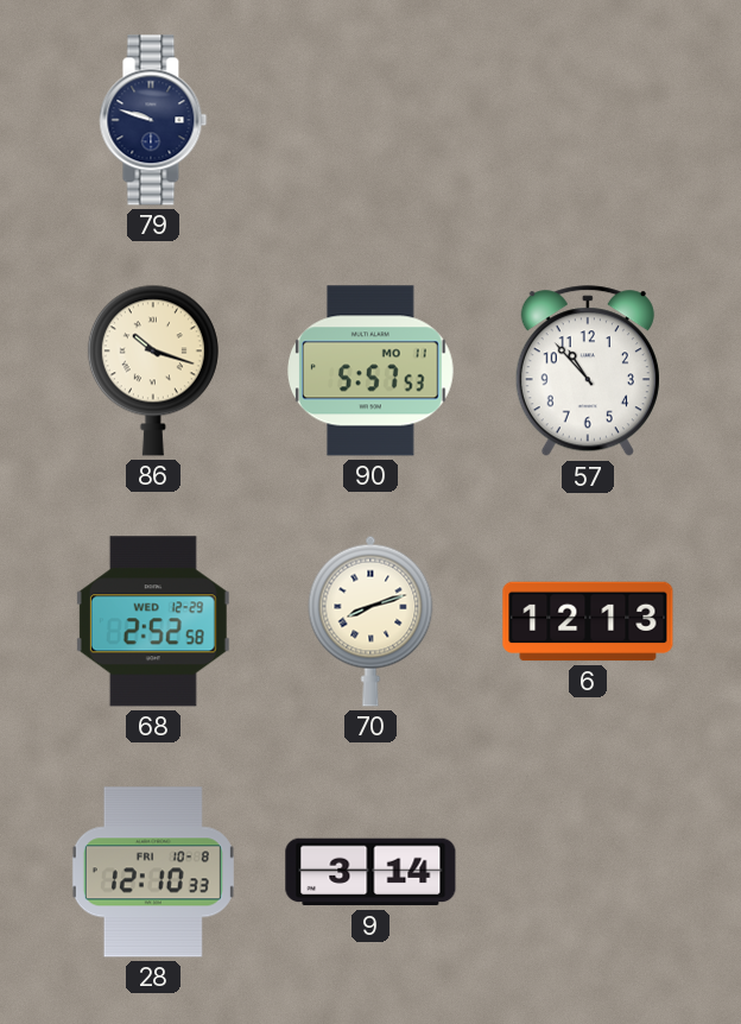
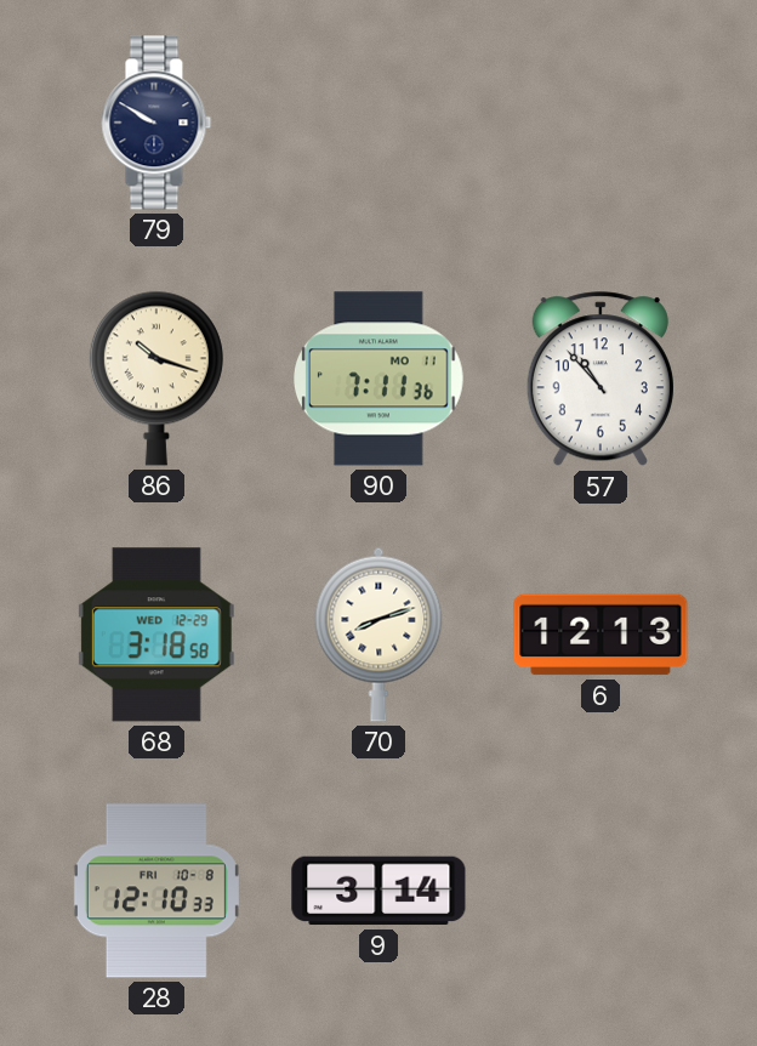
79: 9:48 -> 9:50
90: 5:57 -> 7:11
68: 2:52 -> 3:18
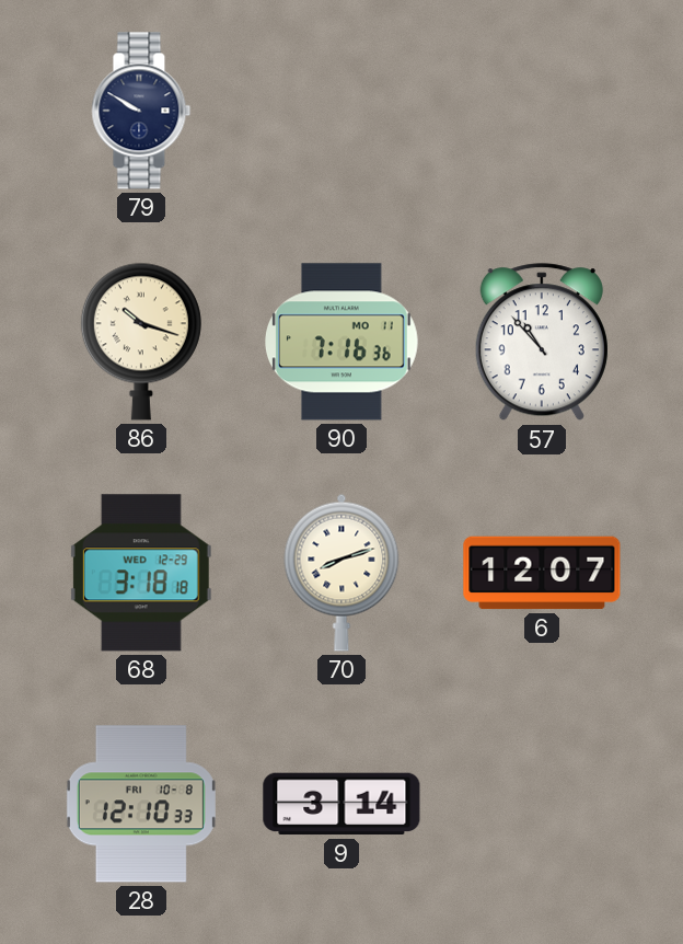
90: 7:11 -> 7:16
68: 3:18:58 -> 3:18:18
6: 12:13 -> 12:07
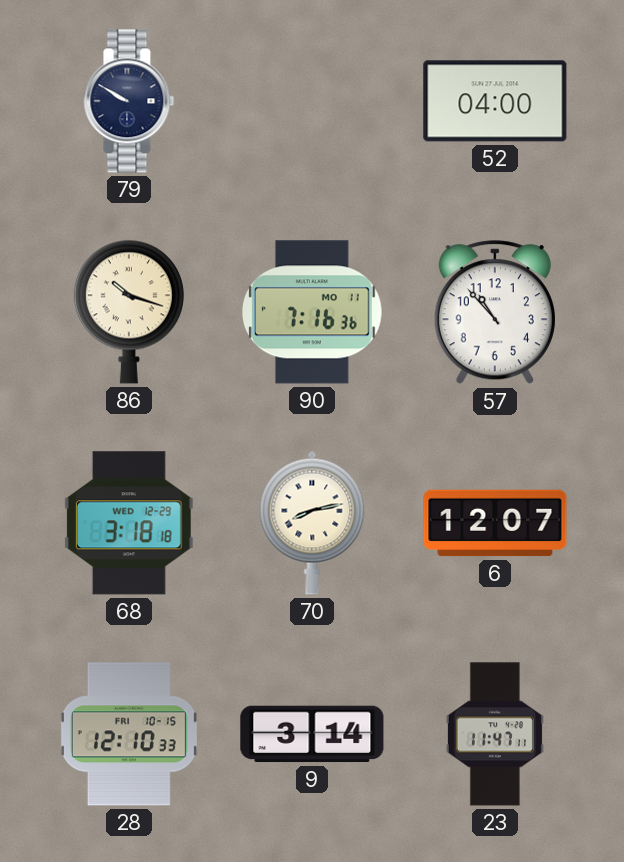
52: none -> 04:00
70: 8:12 -> 8:13
28 date: FRI 10-8 -> FRI 10-15
23: none -> 11:47
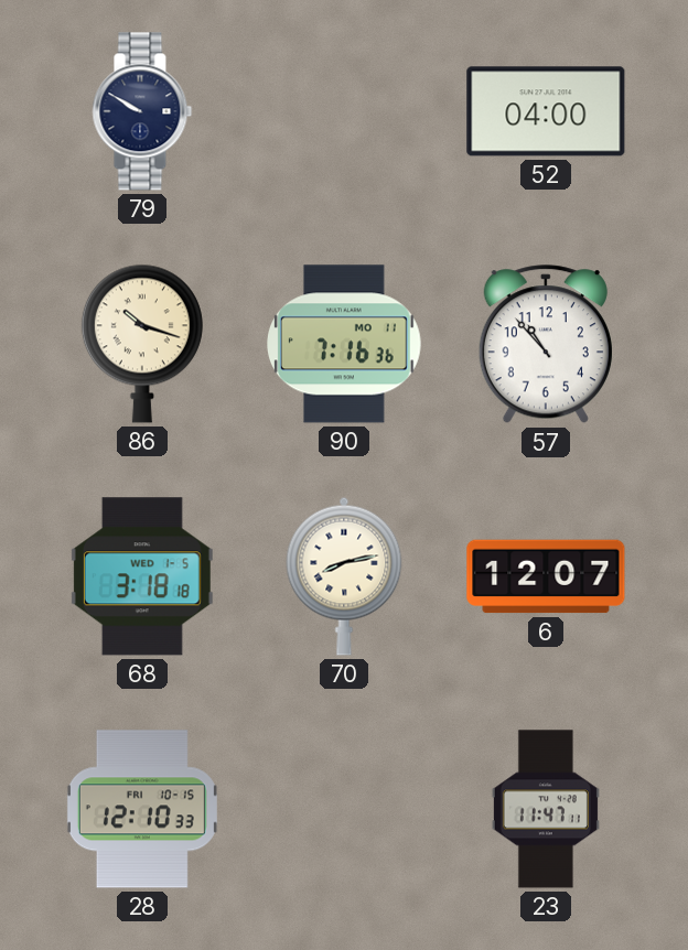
68 date: WED 12-29 -> WED 1-5
9: 3:14 -> none
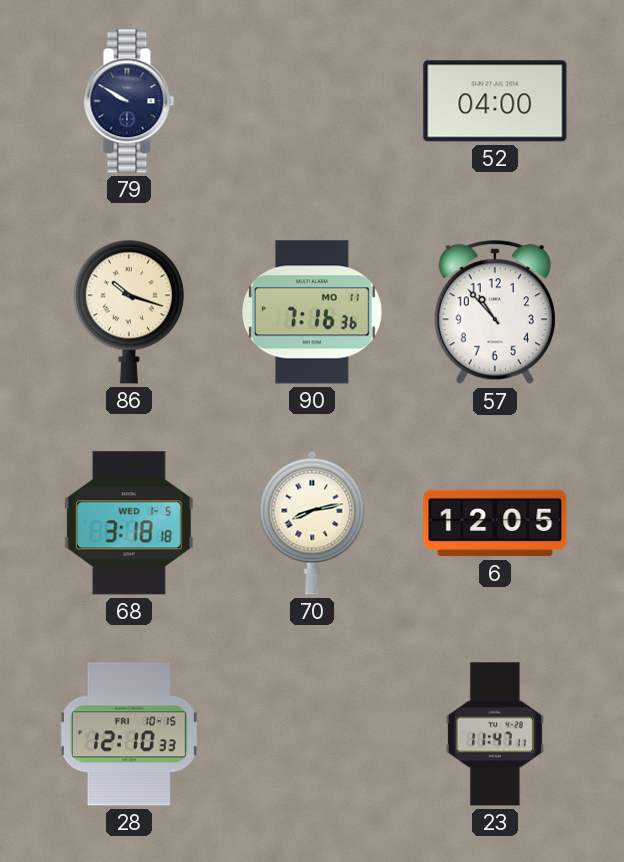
6: 12:07 -> 12:05
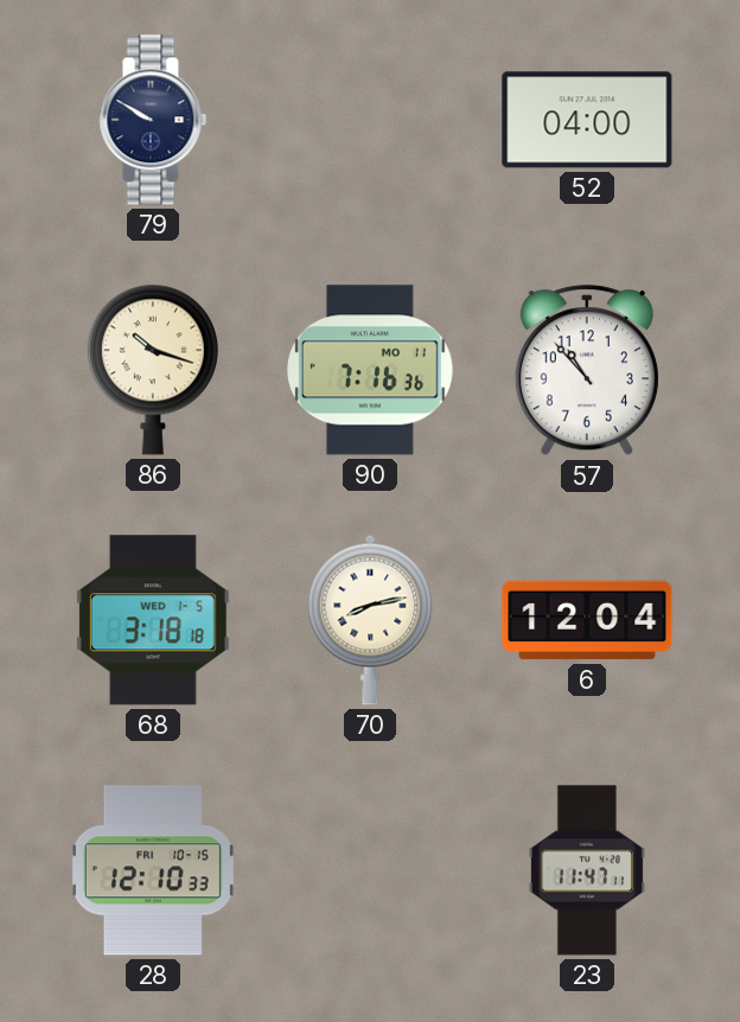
6: 12:05 -> 12:04
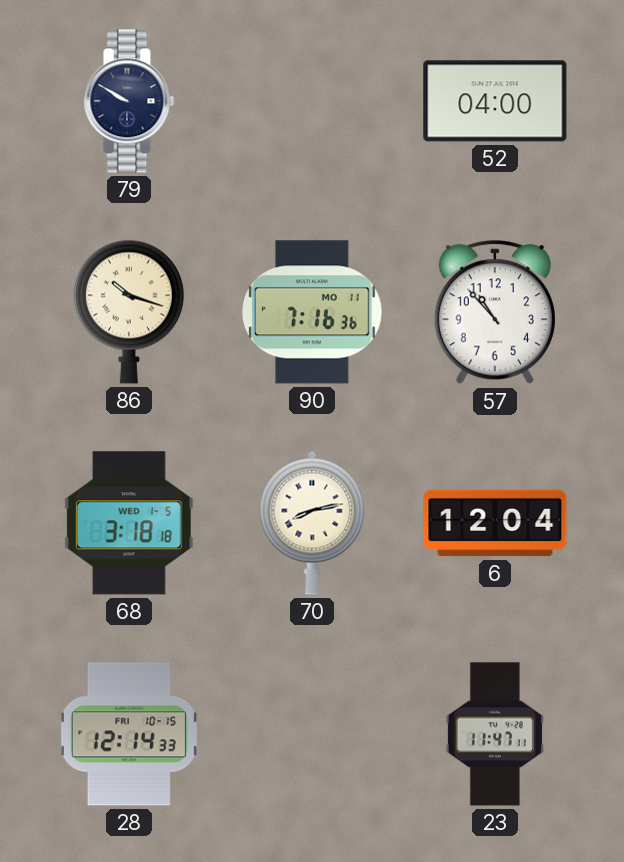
28: 12:10 -> 12:14
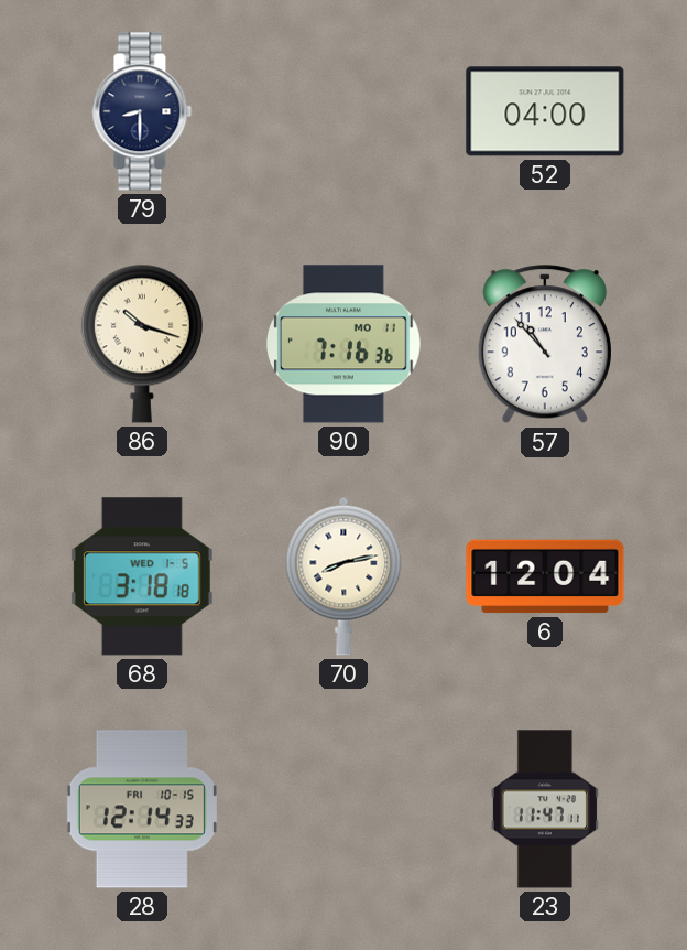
79: 9:50 -> 8:30
